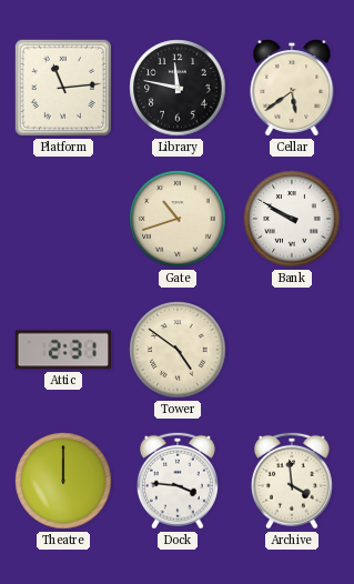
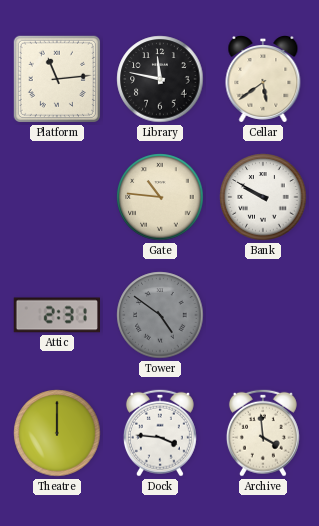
Gate: 10:42 -> 10:46
Tower dial: cream -> grey
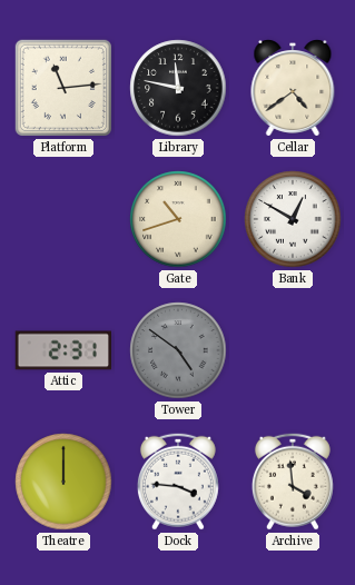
Cellar: 5:39 -> 4:39
Gate: 10:46 -> 10:42
Bank: 9:50 -> 12:50
